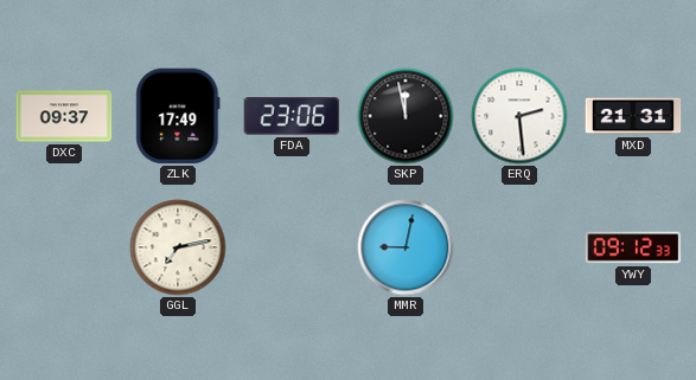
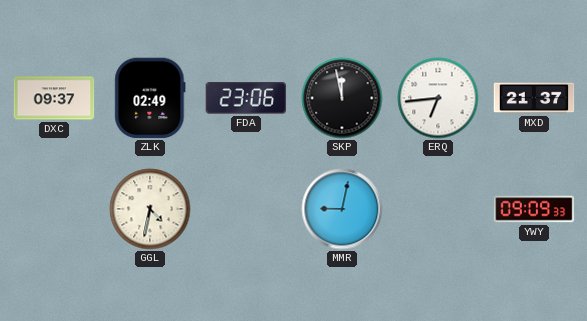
ZLK: 17:49 -> 02:49
ERQ: 2:29 -> 6:44
MXD: 21:31 -> 21:37
GGL: 7:13 -> 4:32
YWY: 09:12 -> 09:09
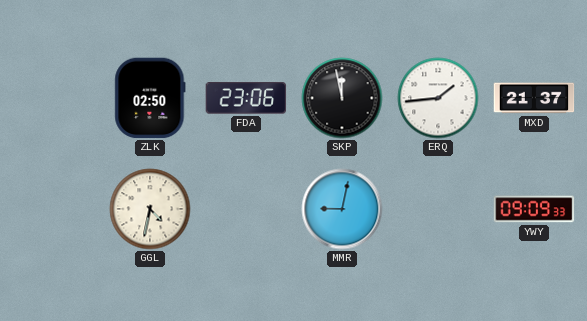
DXC: 09:37 -> none
ZLK: 02:49 -> 02:50
ERQ: 6:44 -> 1:44
